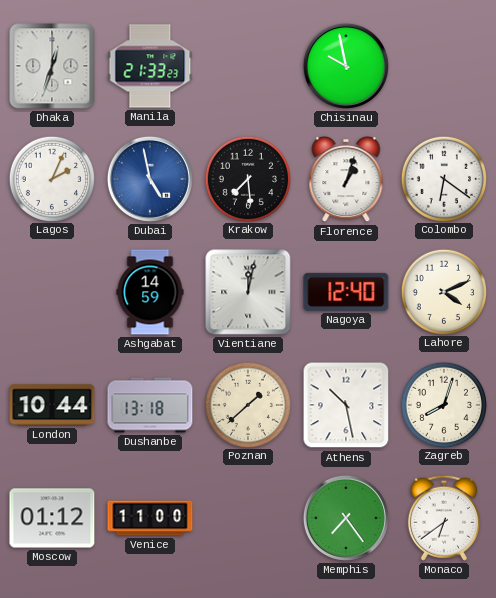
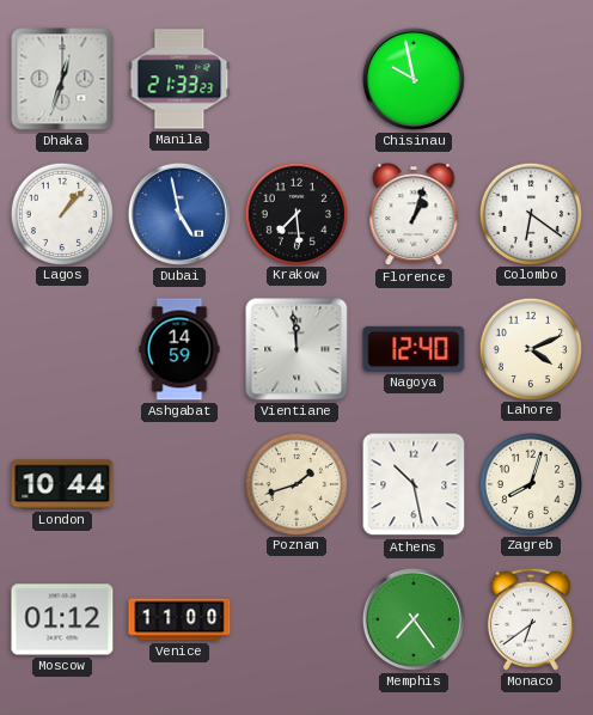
Lagos: 2:04 -> 1:07
Vientiane: 12:02 -> 11:59
Dushanbe: 13:18 -> none
Poznan: 1:38 -> 1:42
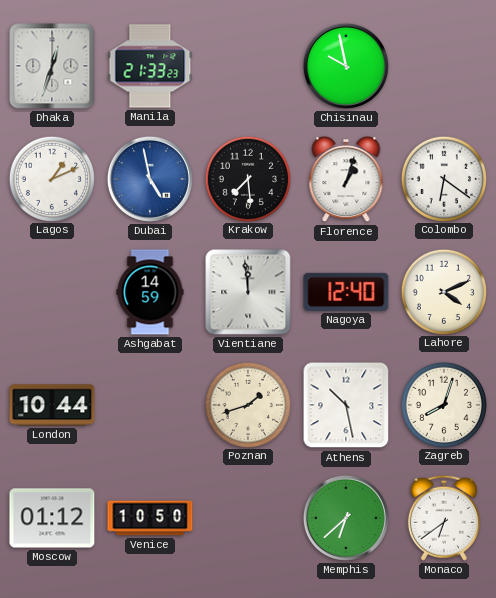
Lagos: 1:07 -> 1:11
Venice: 11:00 -> 10:50
Memphis: 7:24 -> 6:38
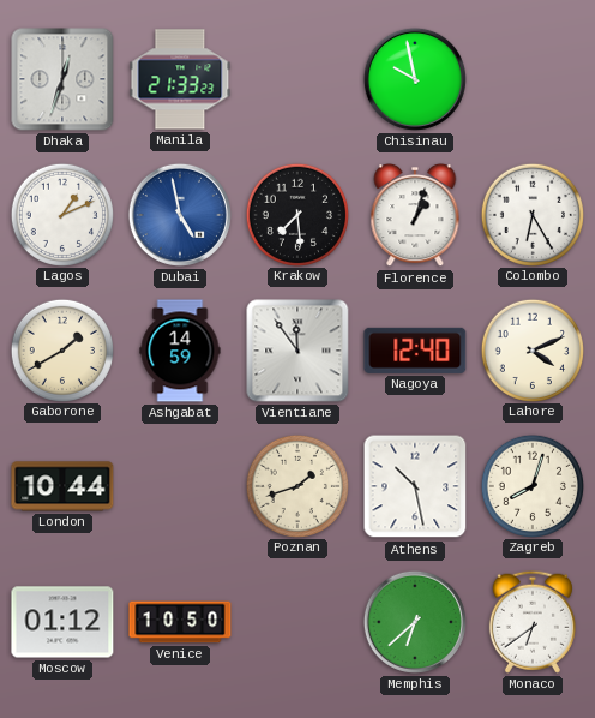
Colombo: 6:21 -> 6:25
Gaborone: none -> 1:40
Vientiane: 11:59 -> 11:54
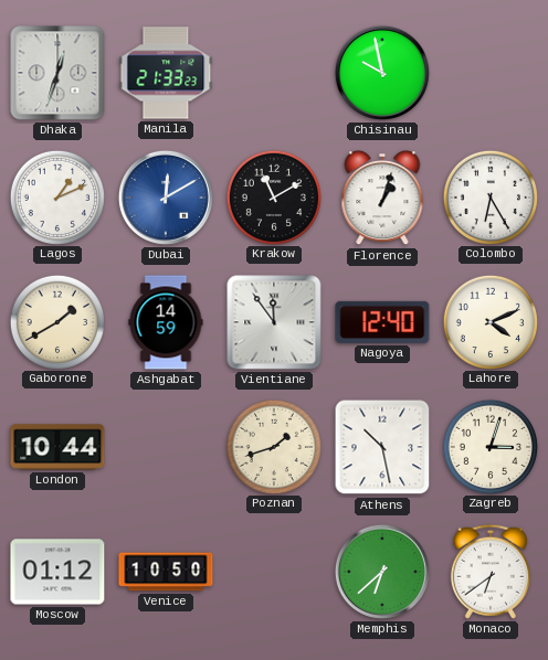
Dubai: 4:58 -> 12:10
Krakow: 7:29 -> 11:10
Zagreb: 8:03 -> 3:03
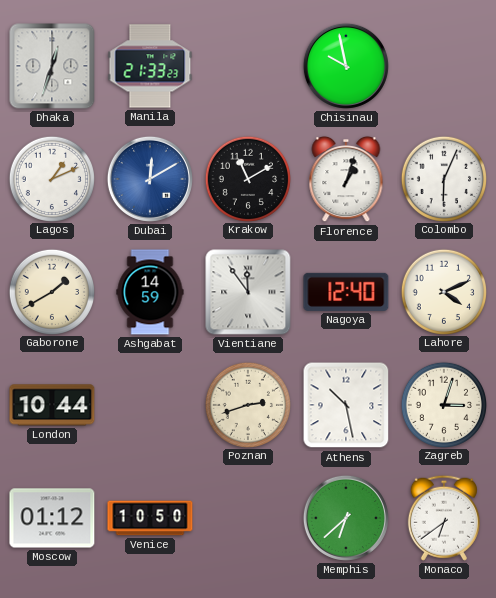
Colombo: 6:25 -> 6:04
Poznan: 1:42 -> 2:42
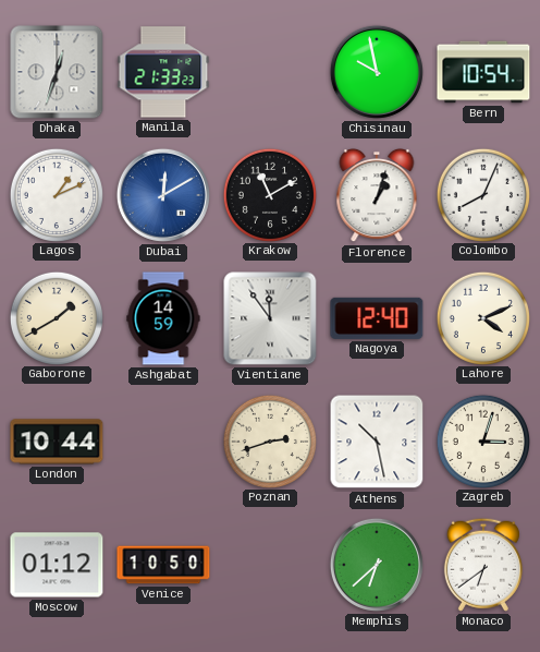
Bern: none -> 10:54
Colombo: 6:04 -> 8:04
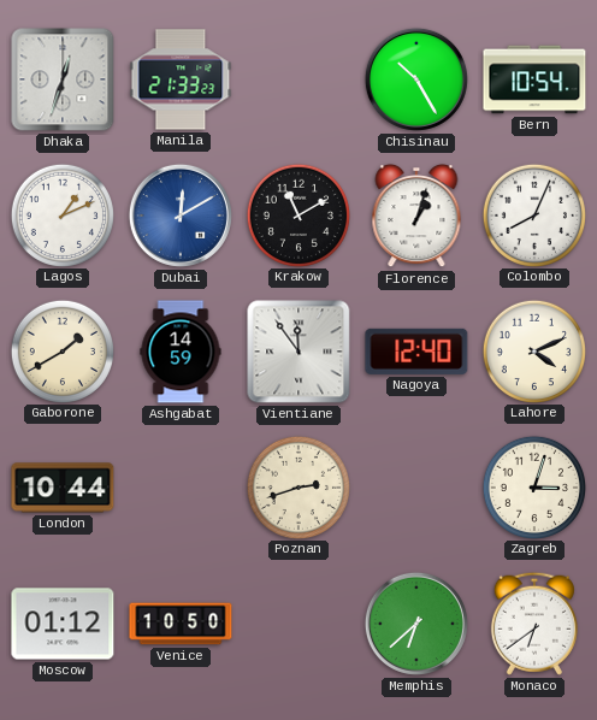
Chisinau: 9:58 -> 10:25
Athens: 10:28 -> none
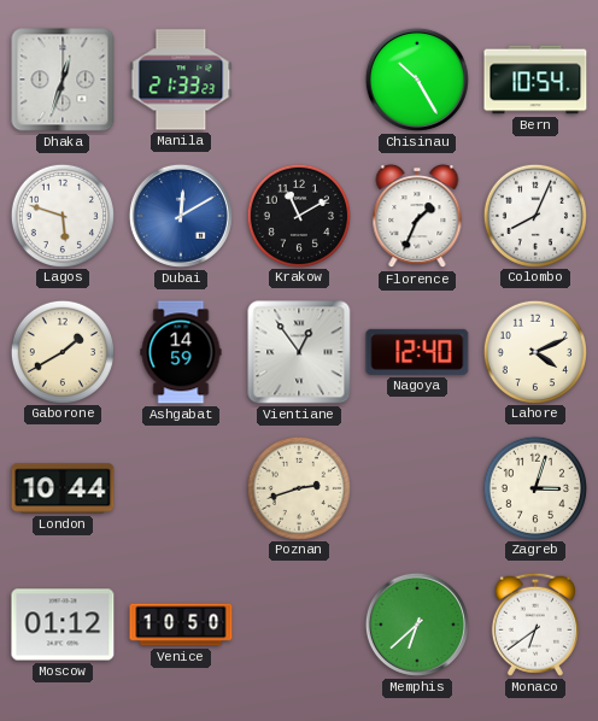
Lagos: 1:11 -> 5:48
Florence: 1:03 -> 1:34
Vientiane: 11:54 -> 12:54
